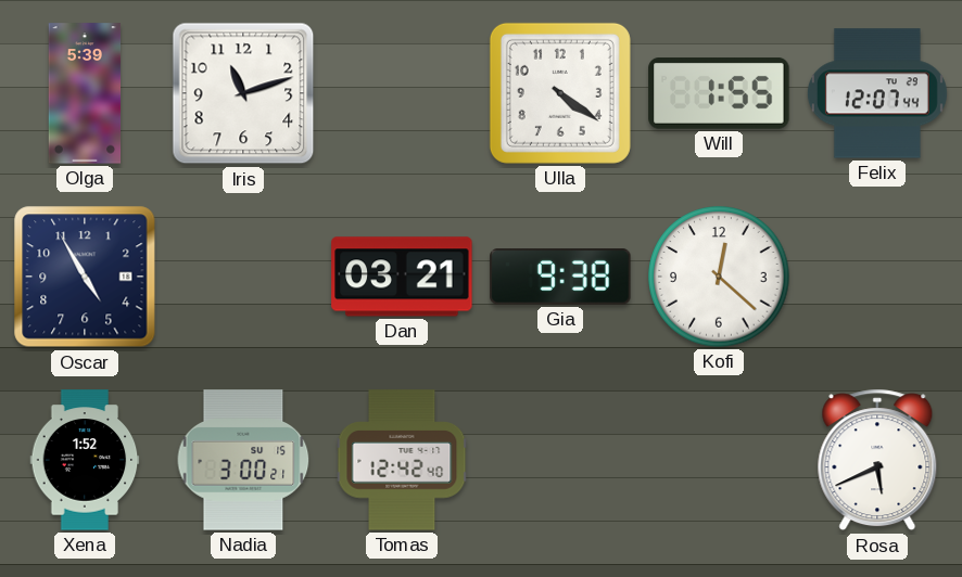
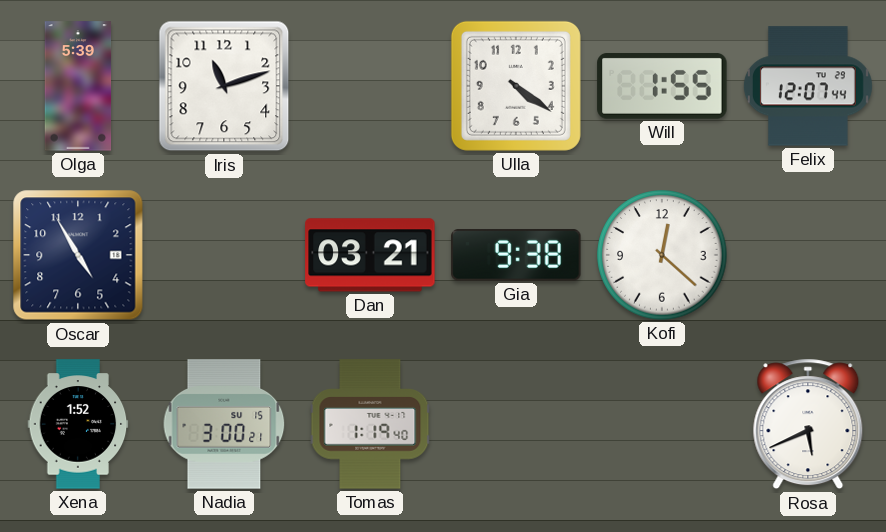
Tomas: 12:42 -> 1:19
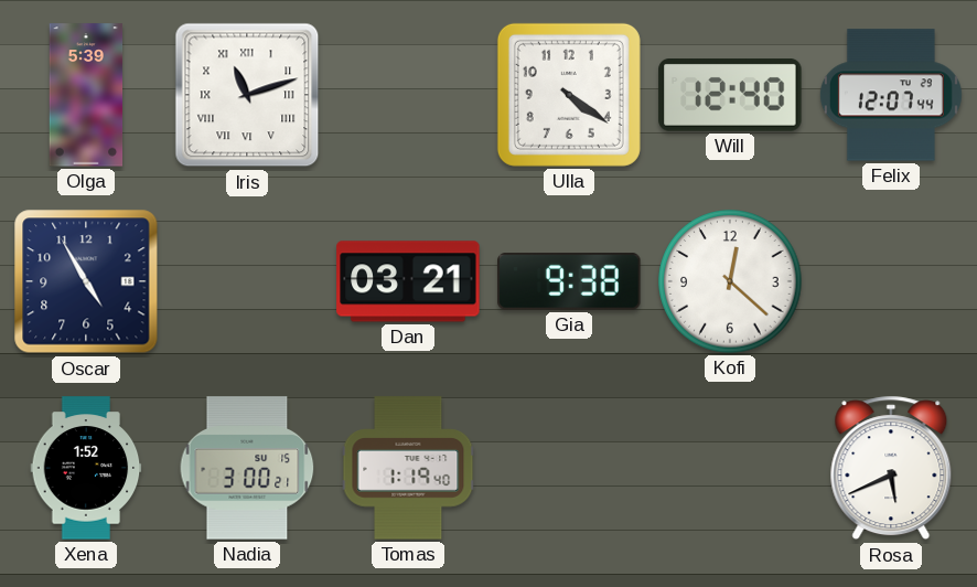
Iris numerals: Arabic -> Roman
Will: 1:55 -> 12:40
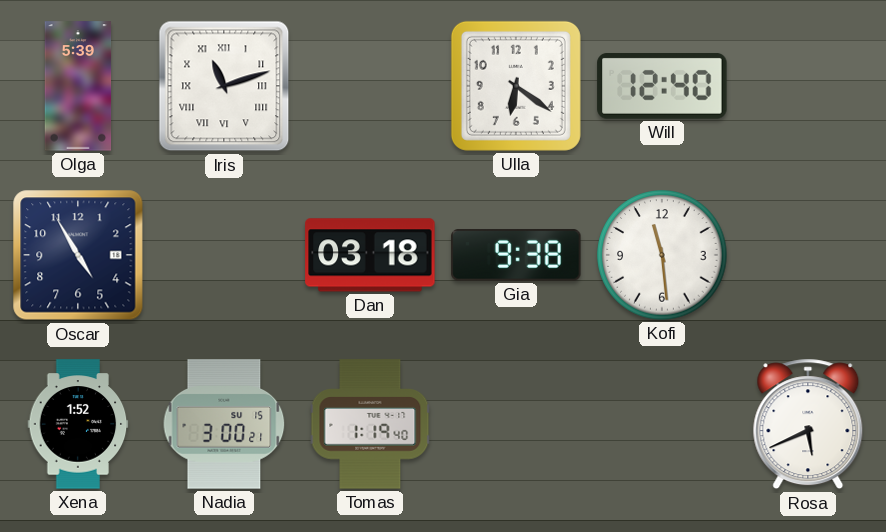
Ulla: 4:21 -> 6:21
Felix: 12:07 -> none
Dan: 03:21 -> 03:18
Kofi: 12:22 -> 11:29
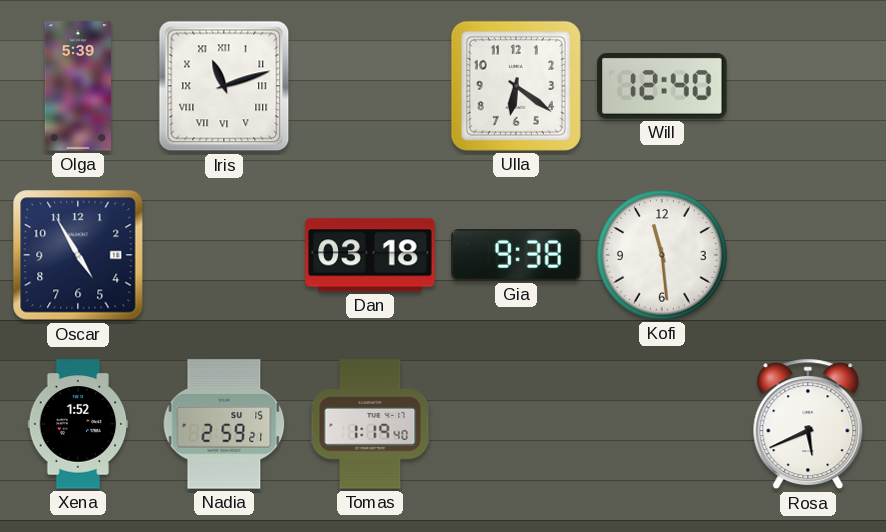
Nadia: 3:00 -> 2:59
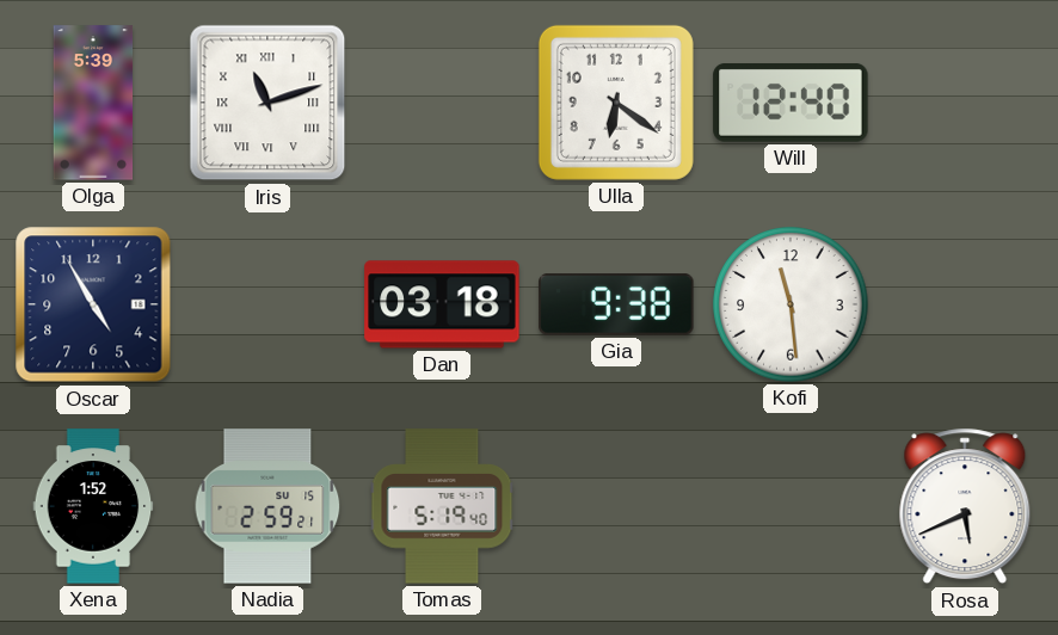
Tomas: 1:19 -> 5:19
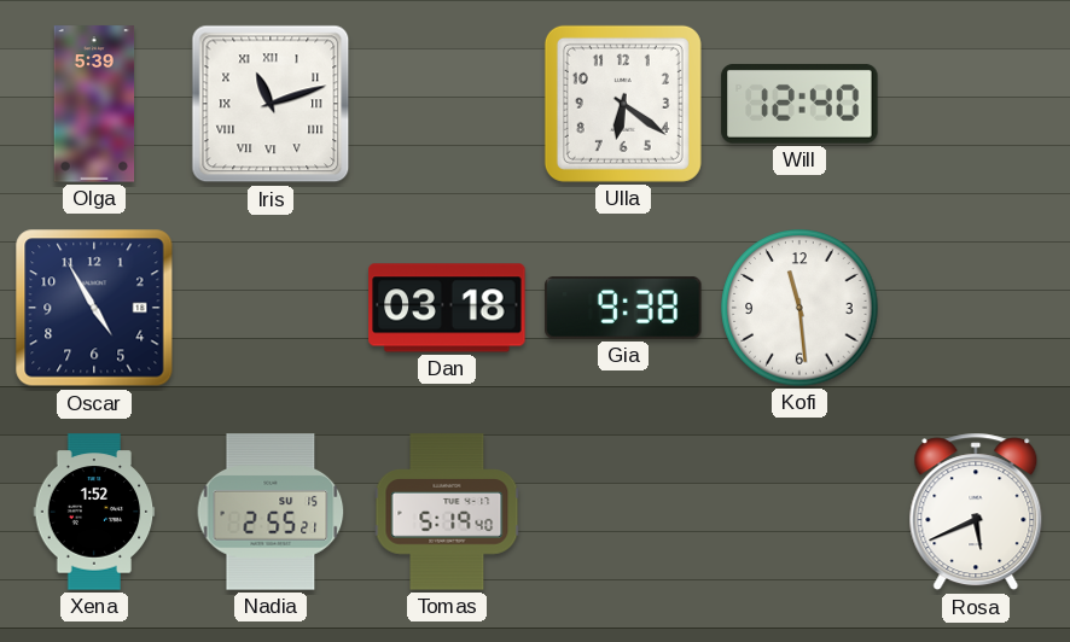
Nadia: 2:59 -> 2:55
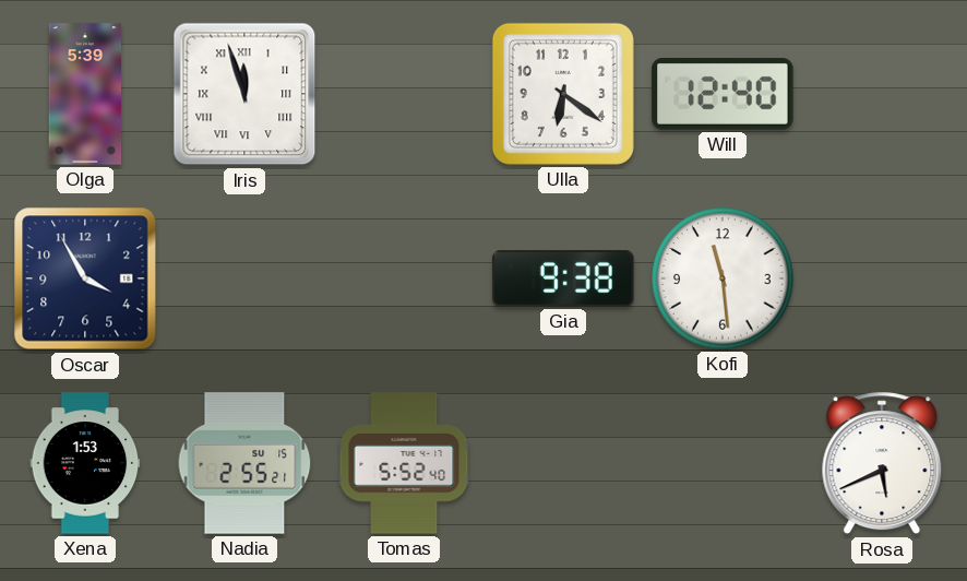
Iris: 11:12 -> 11:57
Oscar: 4:55 -> 3:55
Dan: 03:18 -> none
Xena: 1:52 -> 1:53
Tomas: 5:19 -> 5:52
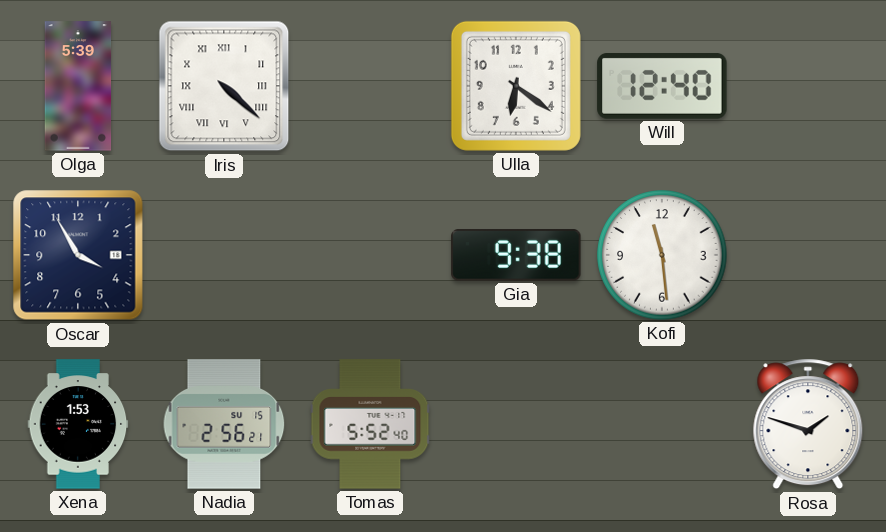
Iris: 11:57 -> 4:22
Nadia: 2:55 -> 2:56
Rosa: 5:41 -> 1:48
